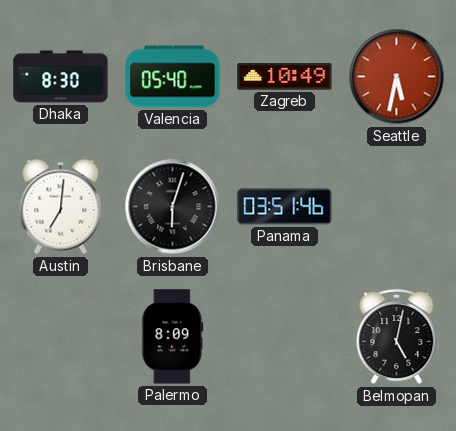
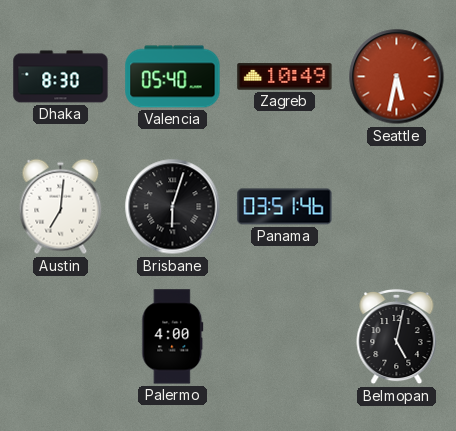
Palermo: 8:09 -> 4:00
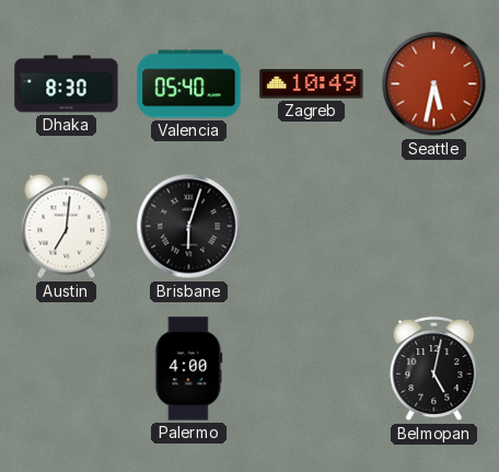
Panama: 03:51 -> none
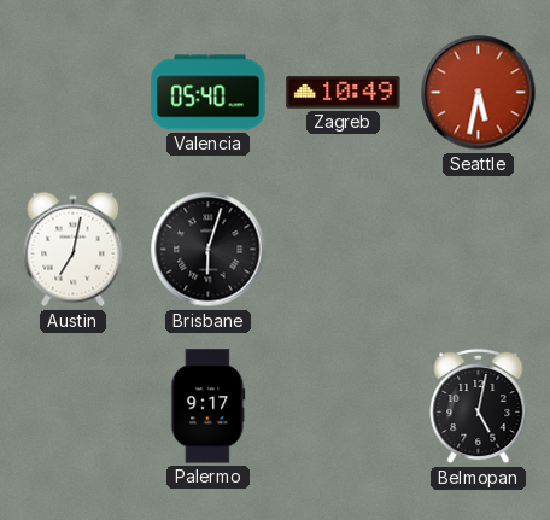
Dhaka: 8:30 -> none
Austin: 7:01 -> 7:02
Palermo: 4:00 -> 9:17
